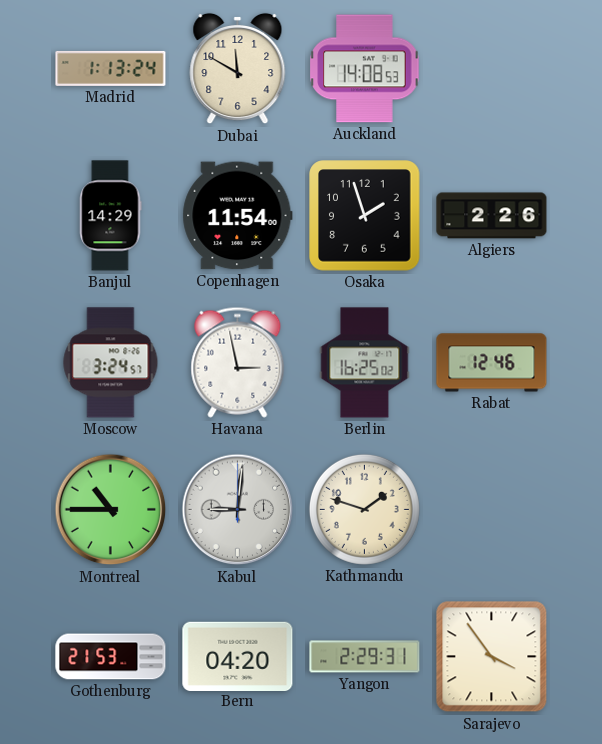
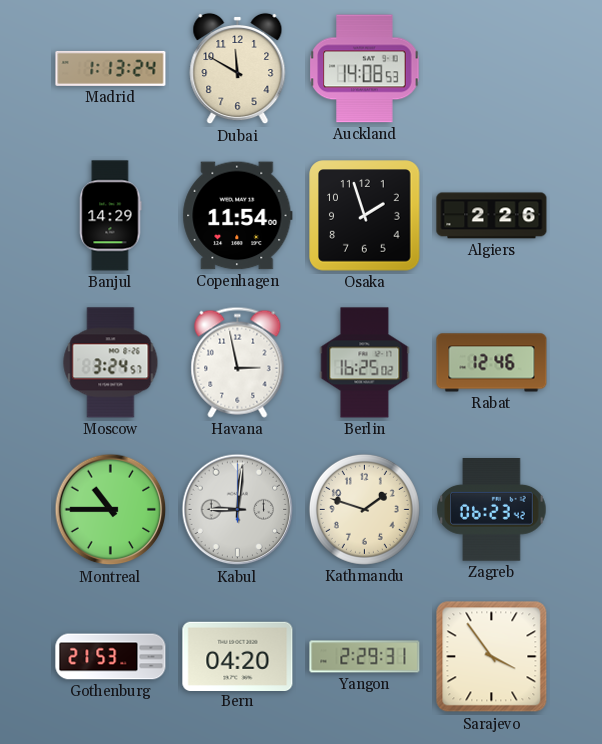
Zagreb: none -> 06:23
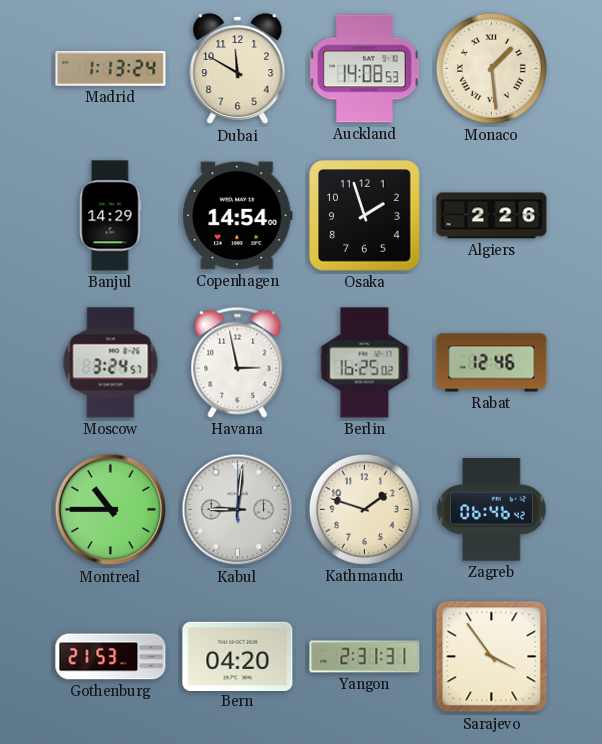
Monaco: none -> 1:29
Copenhagen: 11:54 -> 14:54
Zagreb: 06:23 -> 06:46
Yangon: 2:29 -> 2:31
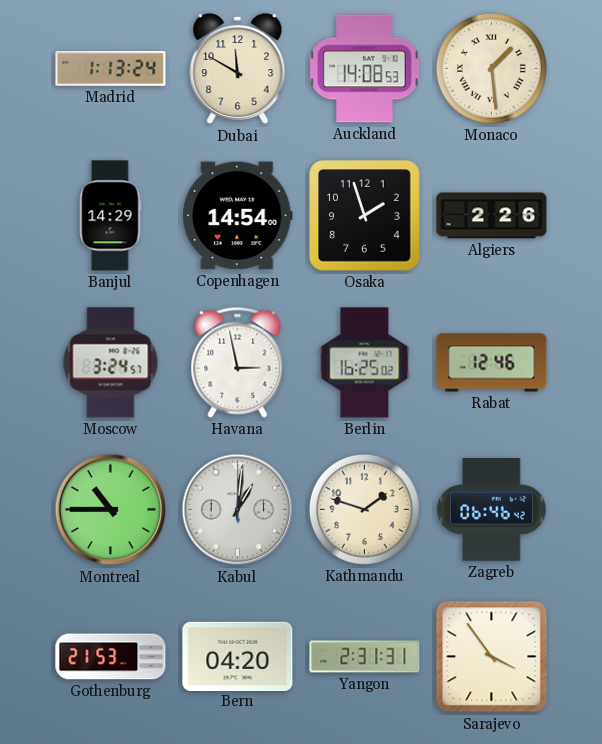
Kabul: 9:01 -> 1:01
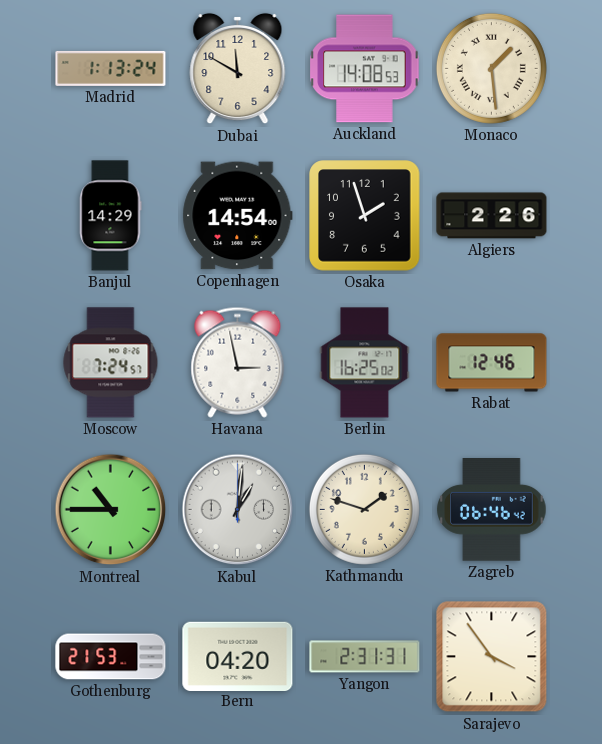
Moscow: 3:24 -> 7:24
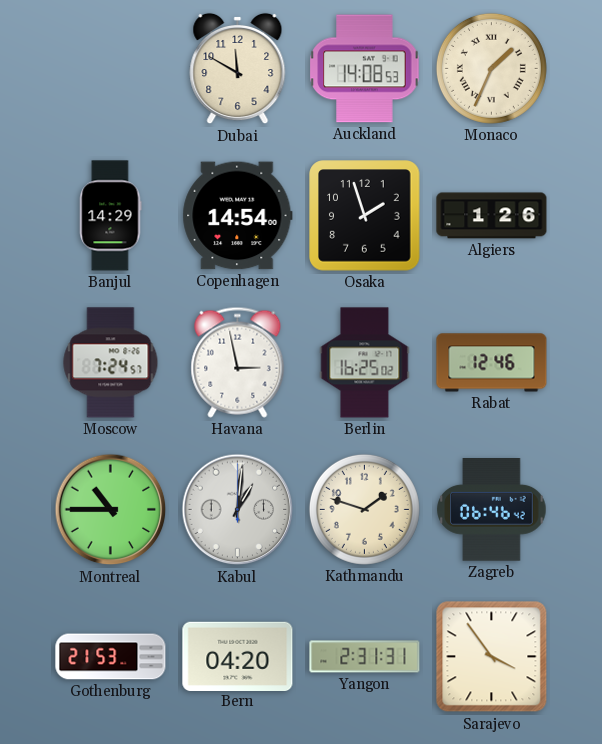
Madrid: 1:13 -> none
Monaco: 1:29 -> 1:34
Algiers: 2:26 -> 1:26
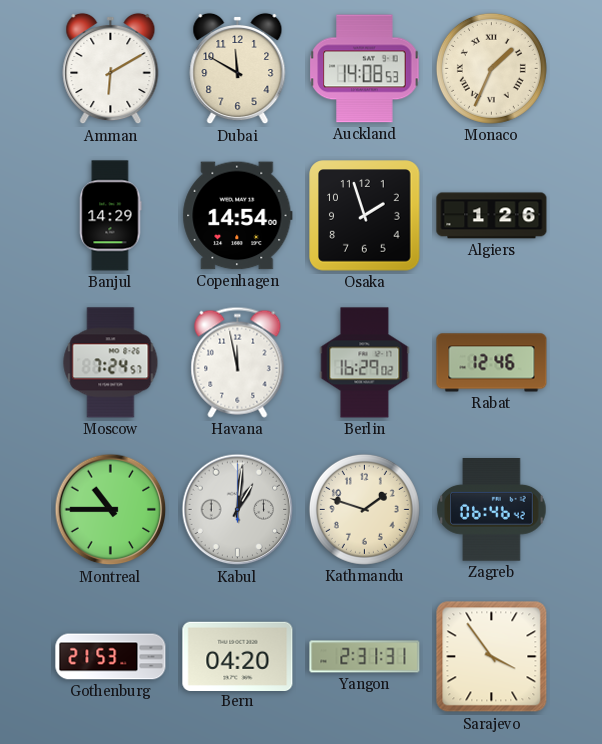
Amman: none -> 6:10
Havana: 2:58 -> 11:58
Berlin: 16:25 -> 16:29
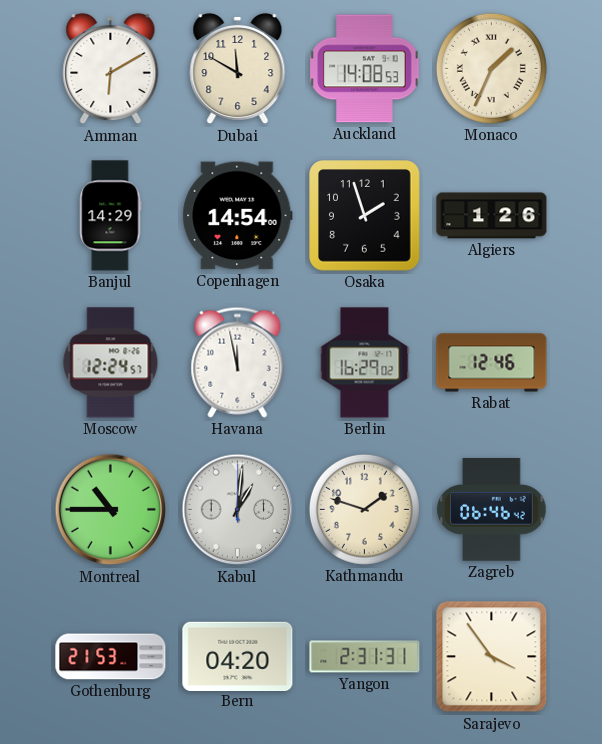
Moscow: 7:24 -> 12:24
